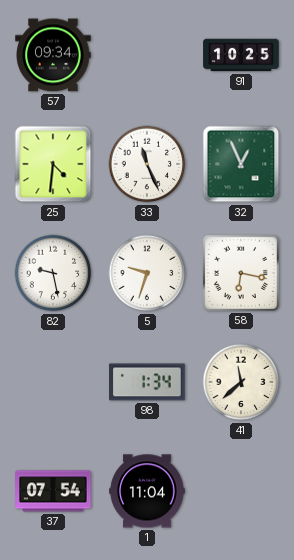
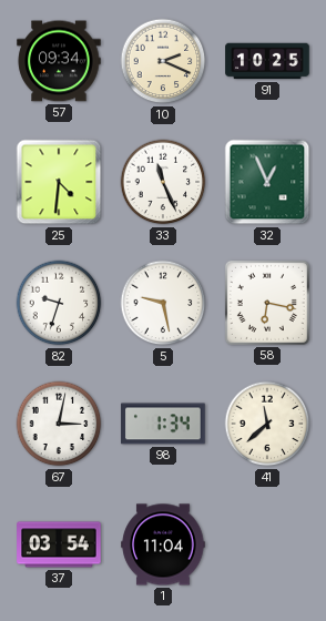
10: none -> 2:19
82: 9:28 -> 9:33
5: 9:33 -> 9:28
67: none -> 3:02
37: 07:54 -> 03:54
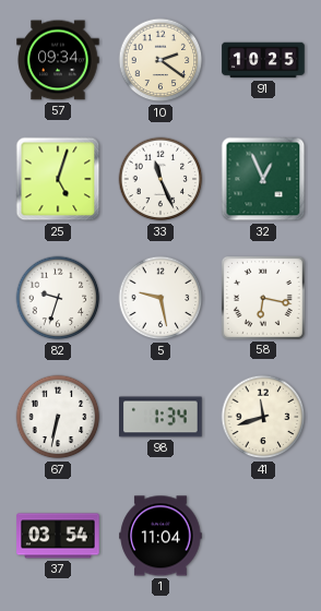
10: 2:19 -> 2:21
25: 4:31 -> 5:03
67: 3:02 -> 6:32
41: 11:38 -> 11:42
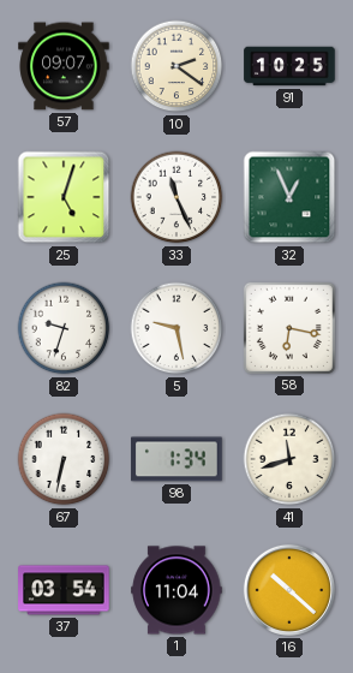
57: 09:34 -> 09:07
16: none -> 10:22
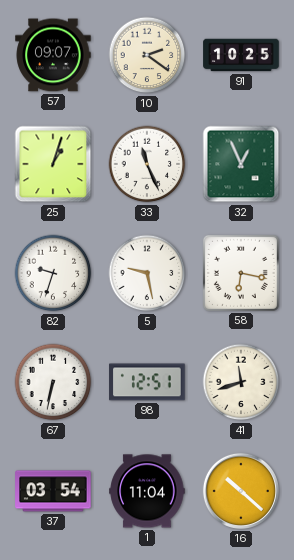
25: 5:03 -> 1:03
98: 1:34 -> 12:51
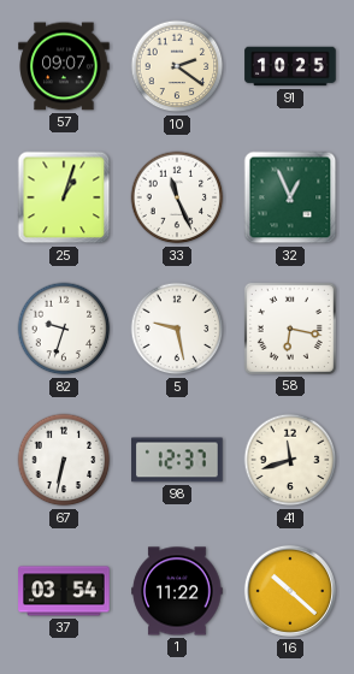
98: 12:51 -> 12:37
1: 11:04 -> 11:22
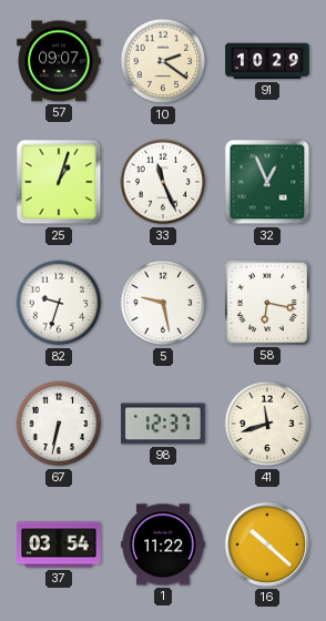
91: 10:25 -> 10:29
